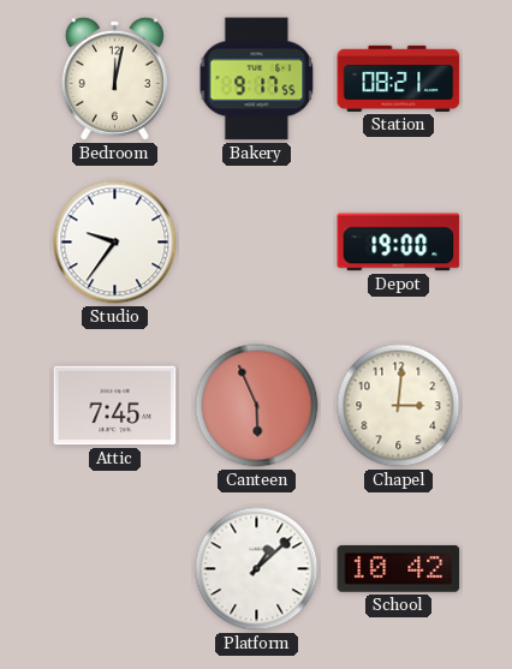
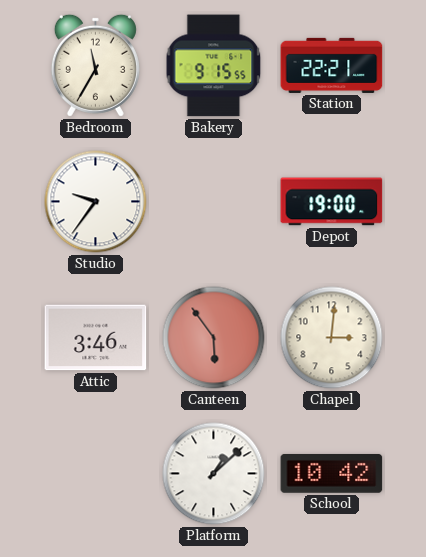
Bedroom: 12:02 -> 11:35
Bakery: 9:17 -> 9:15
Station: 08:21 -> 22:21
Attic: 7:45 -> 3:46
Canteen: 5:56 -> 5:54
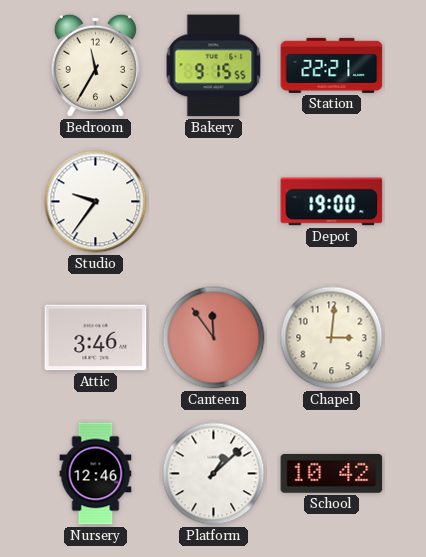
Canteen: 5:54 -> 11:54
Nursery: none -> 12:46
